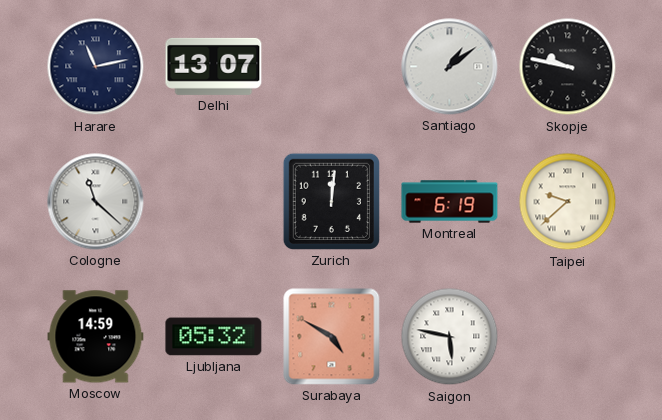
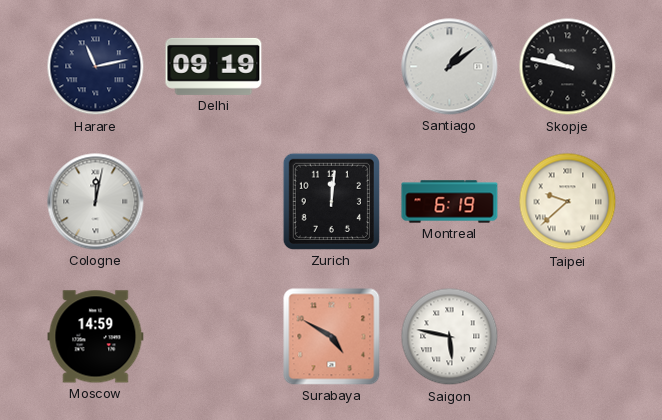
Delhi: 13:07 -> 09:19
Cologne: 11:22 -> 12:02
Ljubljana: 05:32 -> none
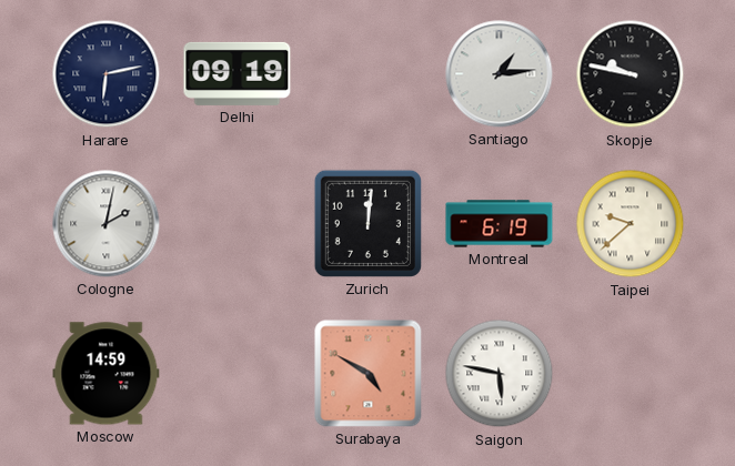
Harare: 11:13 -> 6:13
Santiago: 1:09 -> 1:14
Cologne: 12:02 -> 2:02
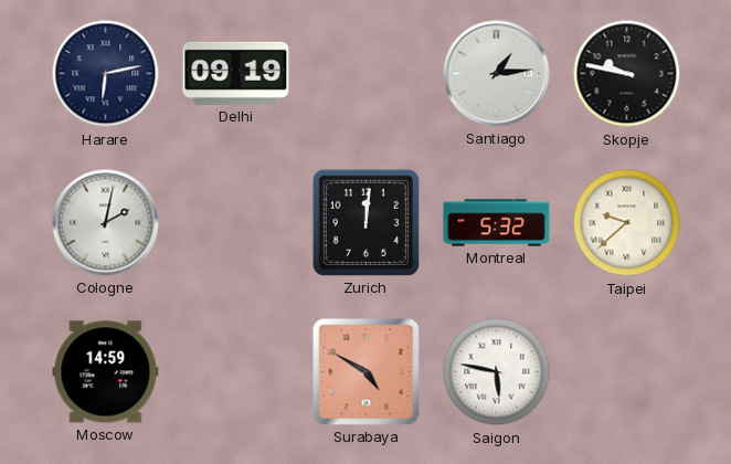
Montreal: 6:19 -> 5:32
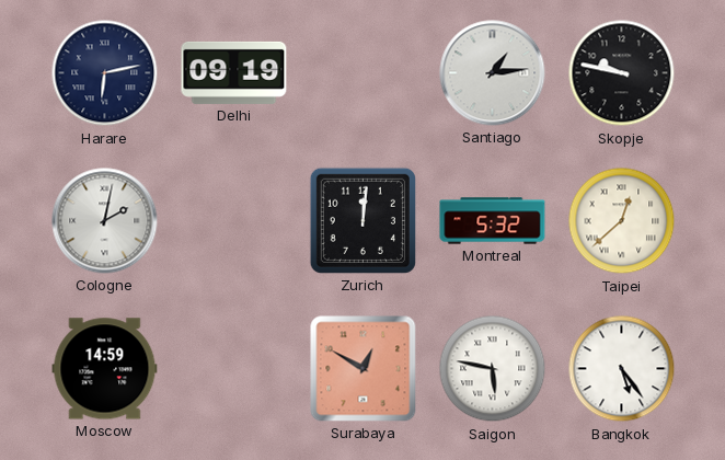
Taipei: 9:38 -> 12:38
Surabaya: 4:50 -> 12:50
Bangkok: none -> 5:24
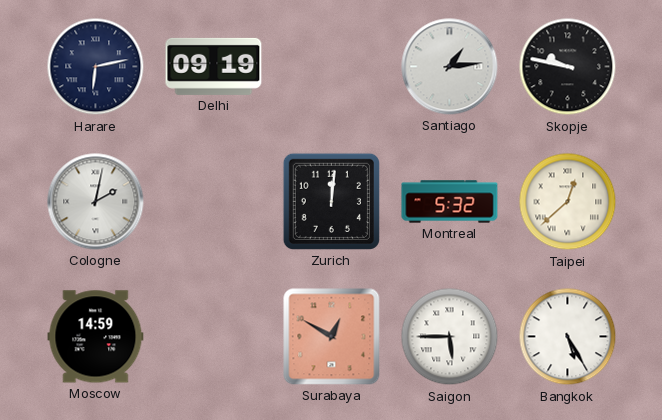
Saigon: 5:47 -> 5:45
Bangkok: 5:24 -> 5:25
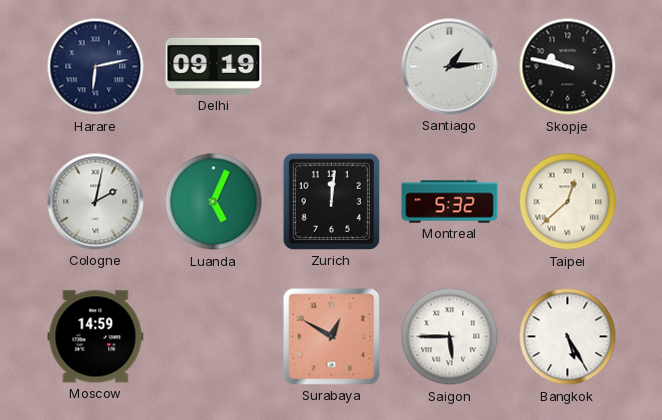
Luanda: none -> 5:04
